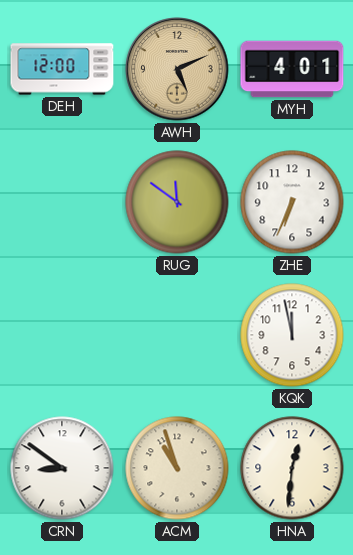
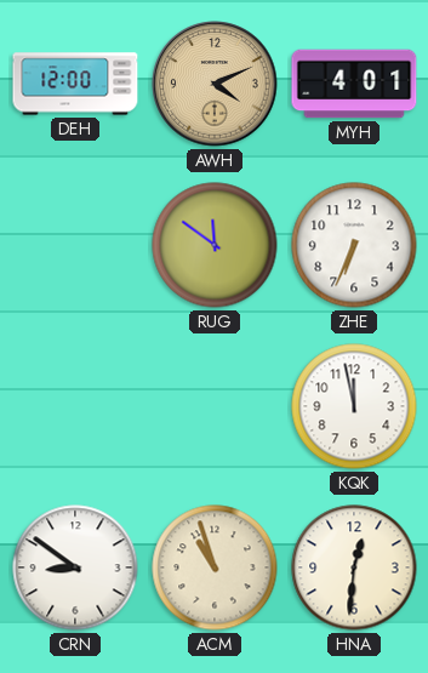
AWH: 5:11 -> 4:11
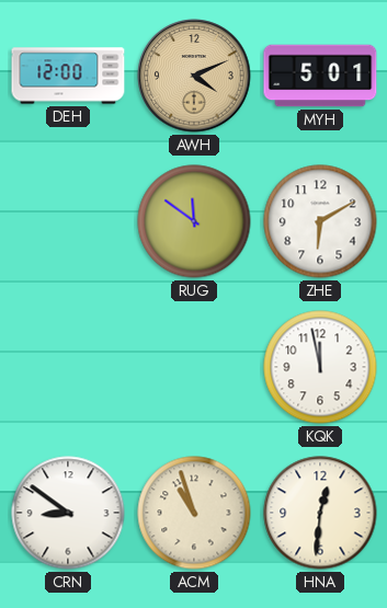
MYH: 4:01 -> 5:01
ZHE: 6:34 -> 6:10
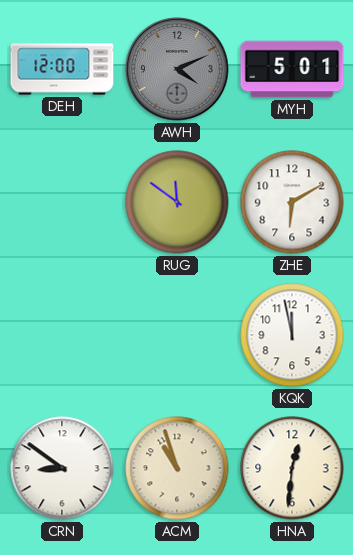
AWH dial: champagne -> grey
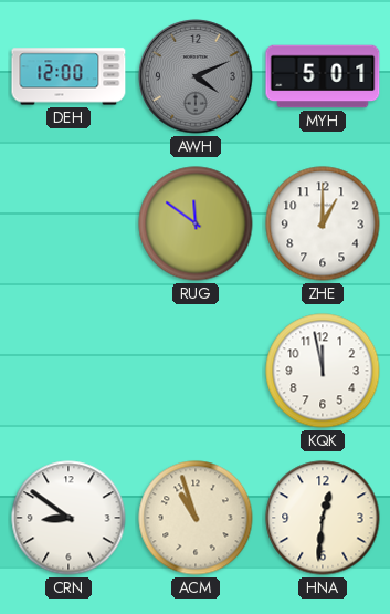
ZHE: 6:10 -> 1:00
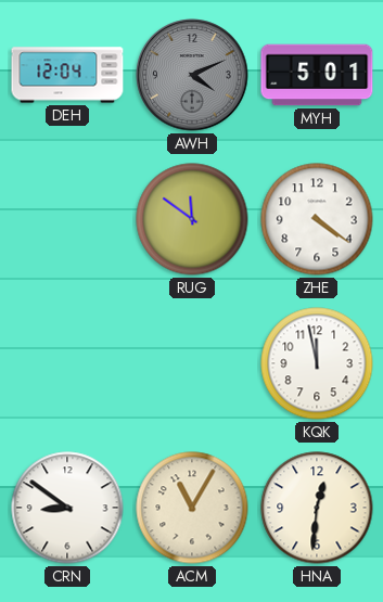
DEH: 12:00 -> 12:04
ZHE: 1:00 -> 4:21
ACM: 10:57 -> 11:05
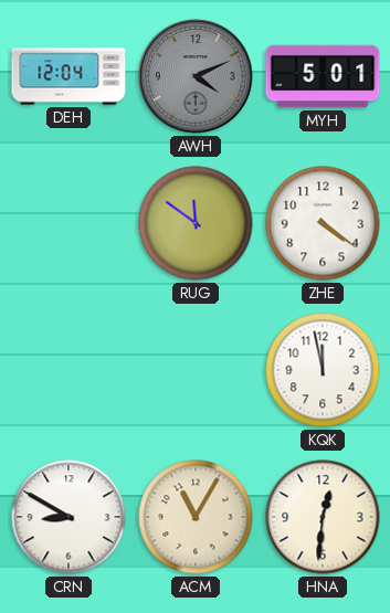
CRN: 8:51 -> 8:50
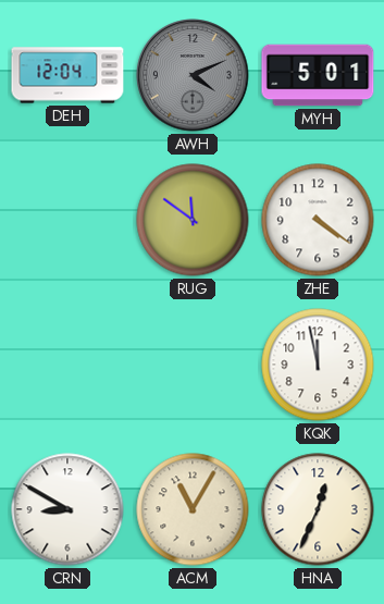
HNA: 12:31 -> 12:34
